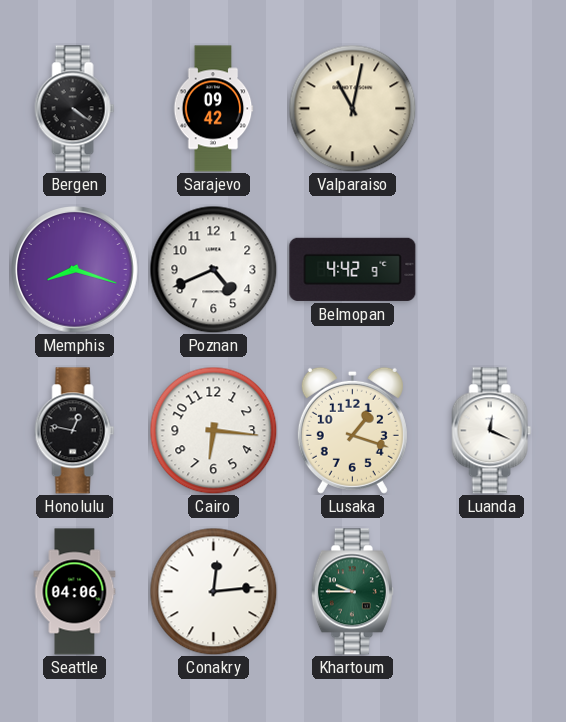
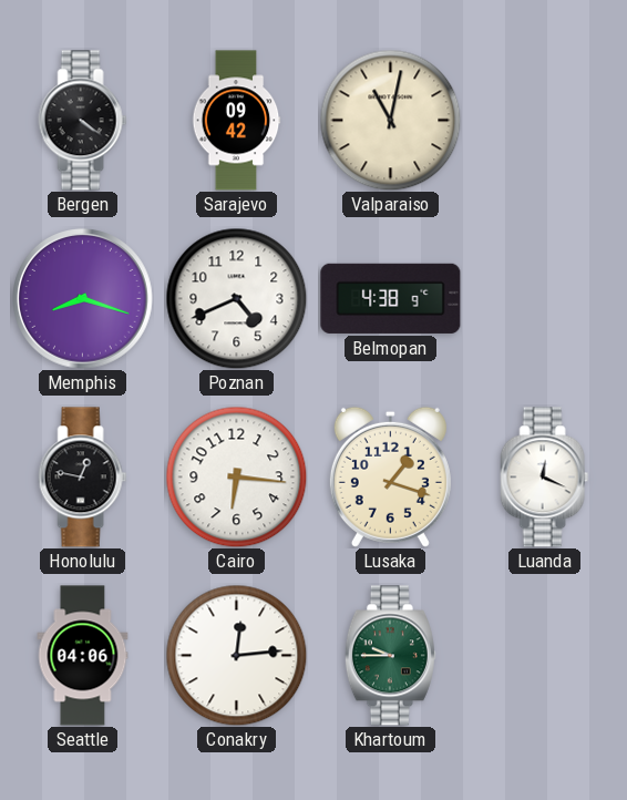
Belmopan: 4:42 -> 4:38
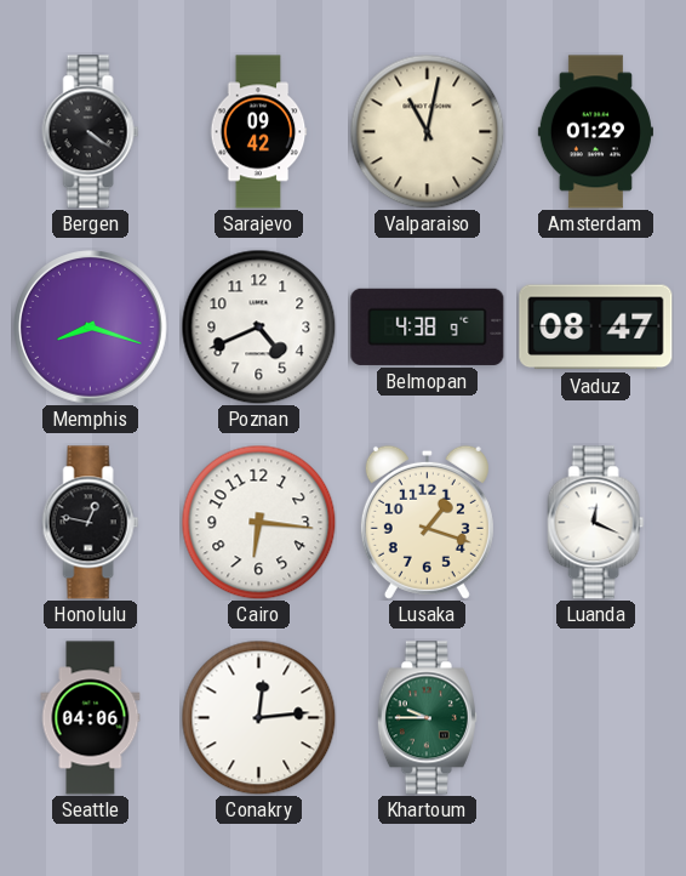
Amsterdam: none -> 01:29
Vaduz: none -> 08:47
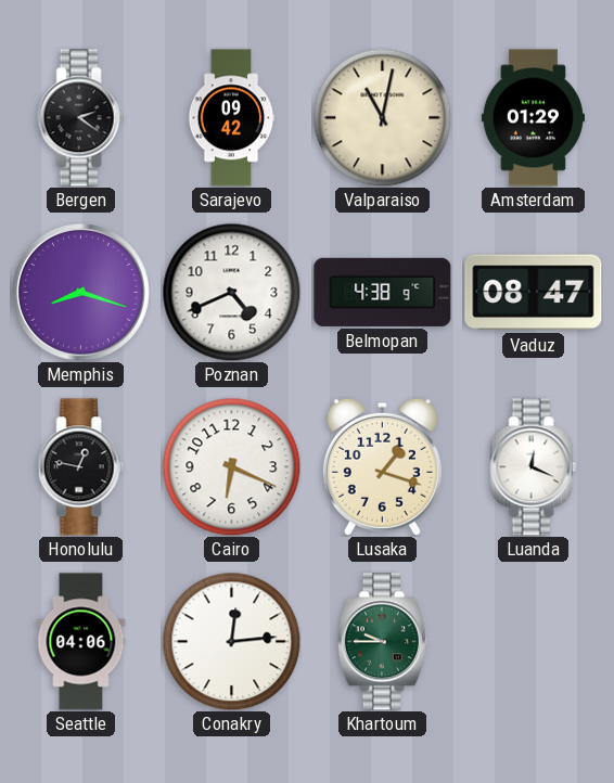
Bergen: 4:21 -> 2:21
Cairo: 6:16 -> 6:19
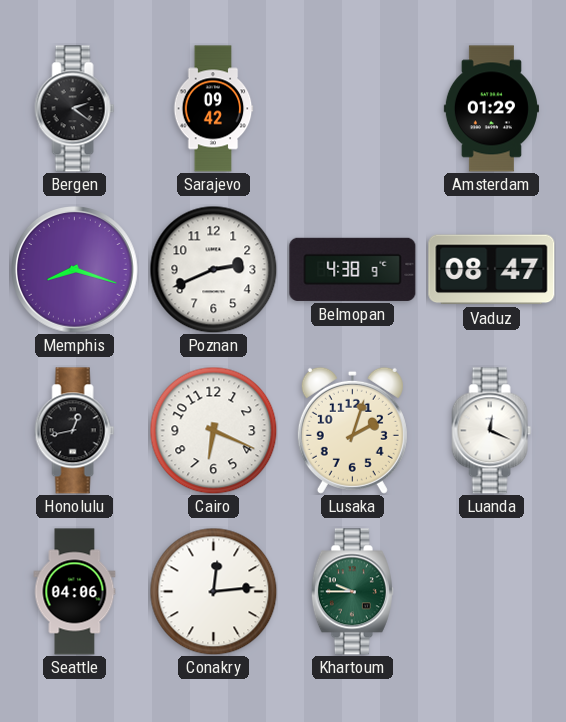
Valparaiso: 11:02 -> none
Poznan: 4:41 -> 2:41
Honolulu: 12:47 -> 12:43
Lusaka: 1:18 -> 2:03
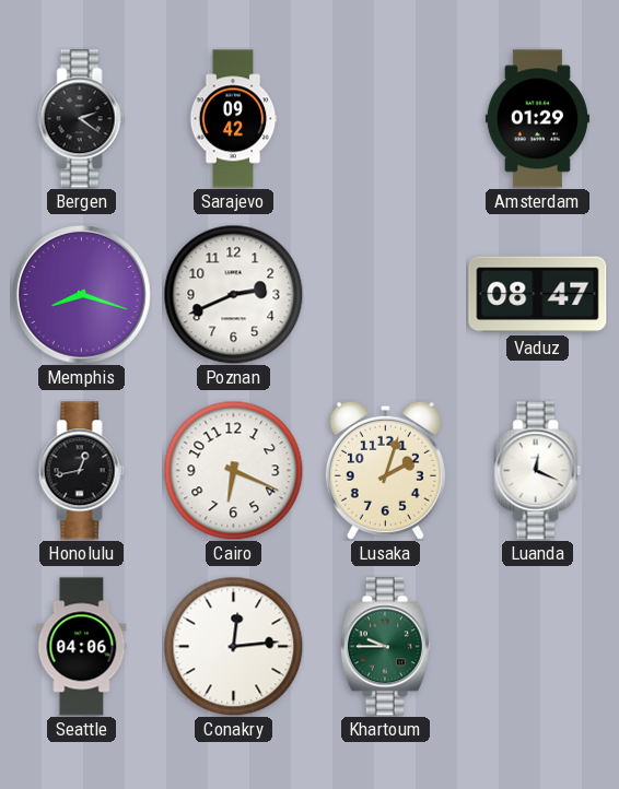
Belmopan: 4:38 -> none
